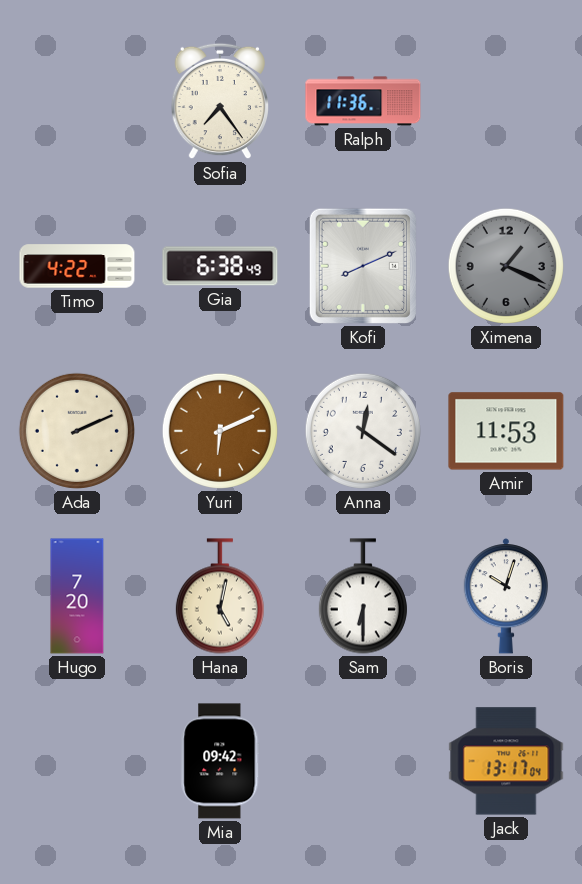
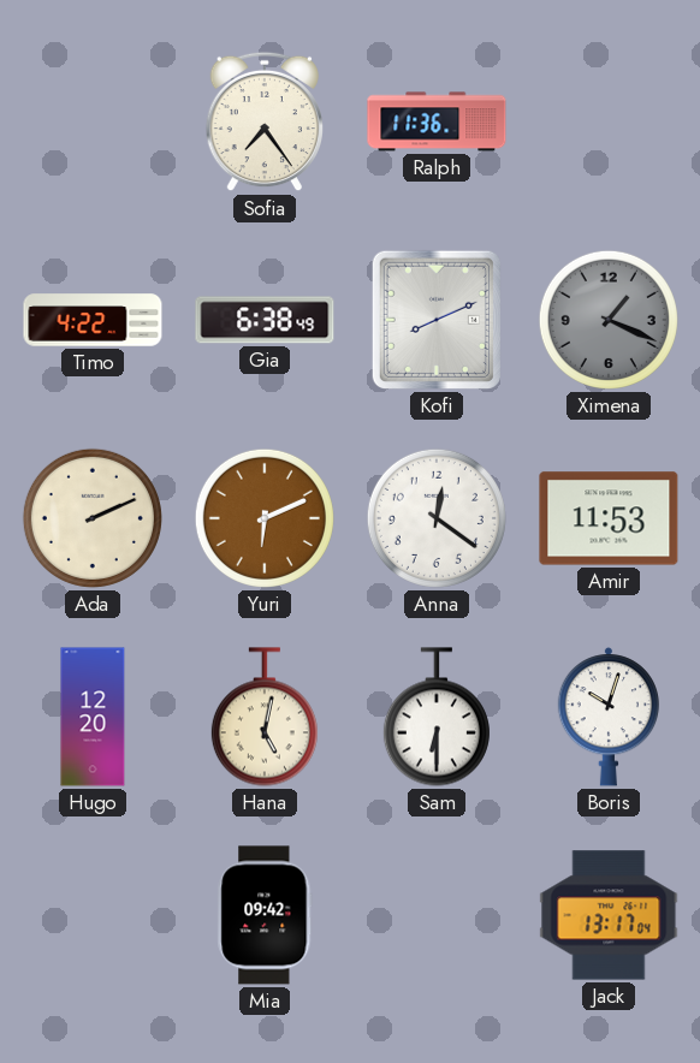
Hugo: 7:20 -> 12:20
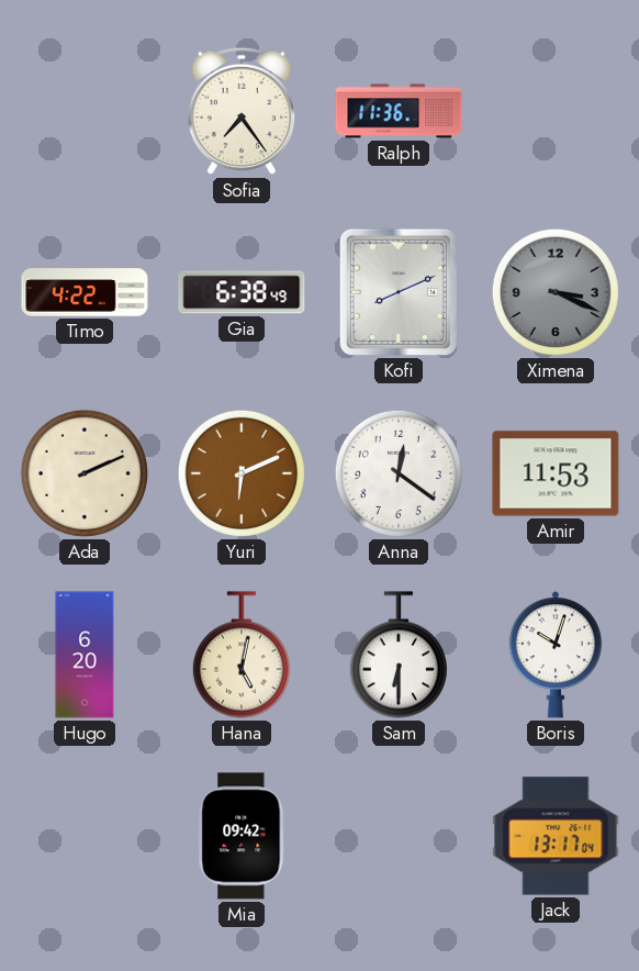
Ximena: 1:19 -> 3:19
Hugo: 12:20 -> 6:20
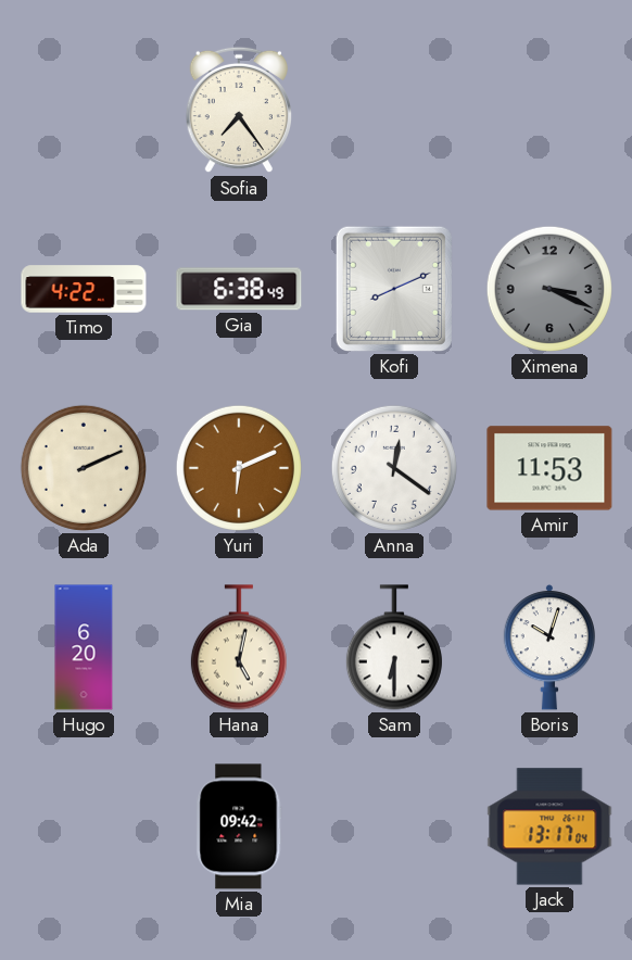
Ralph: 11:36 -> none
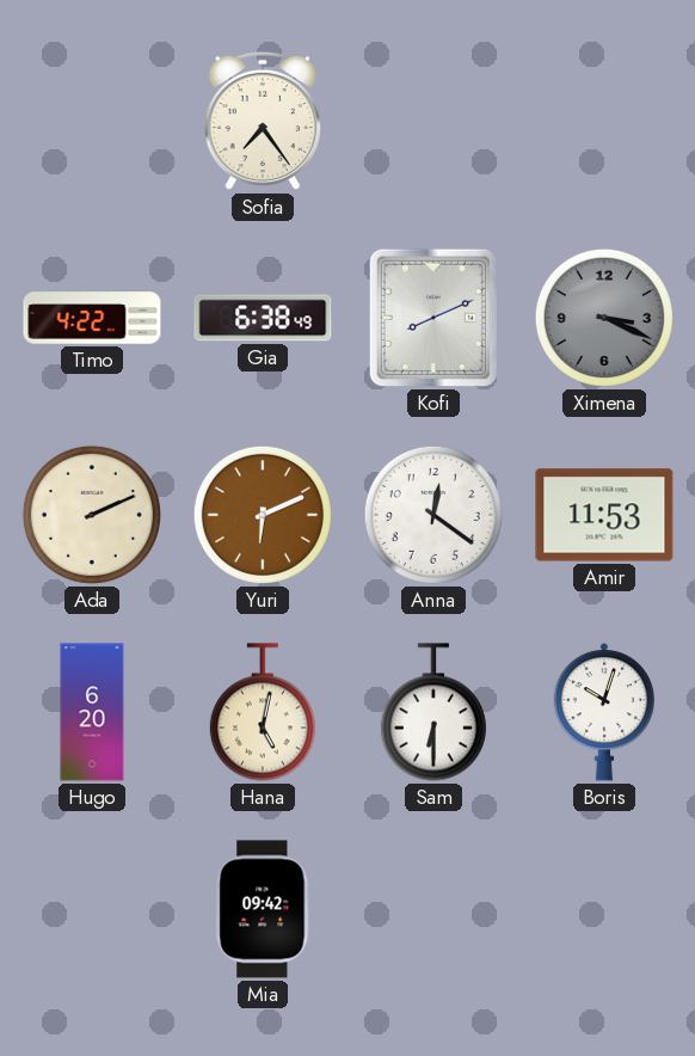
Jack: 13:17 -> none
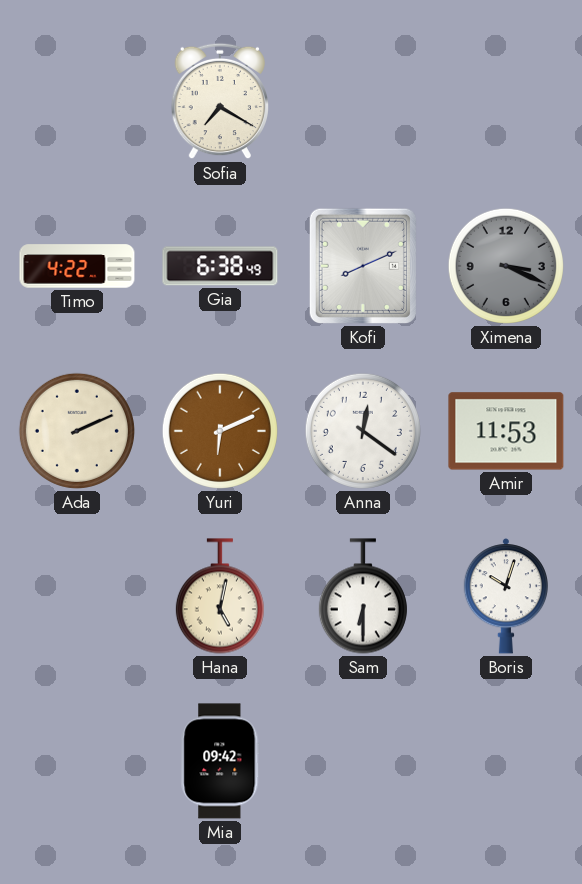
Sofia: 7:24 -> 7:20
Hugo: 6:20 -> none
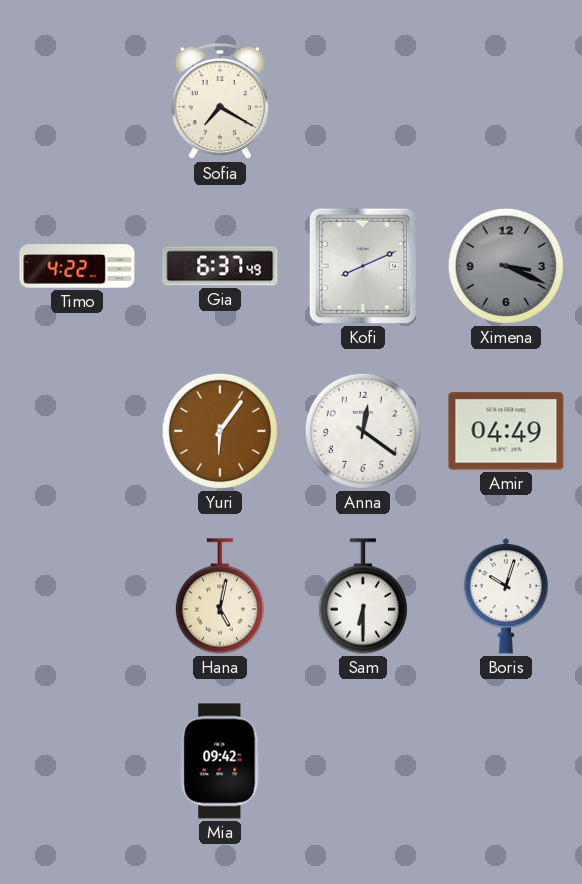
Gia: 6:38 -> 6:37
Ada: 2:11 -> none
Yuri: 6:11 -> 6:06
Amir: 11:53 -> 04:49
